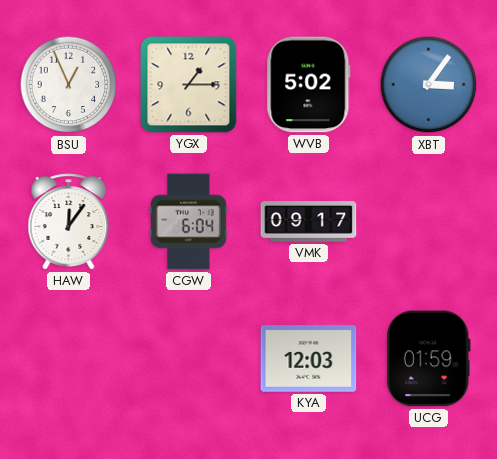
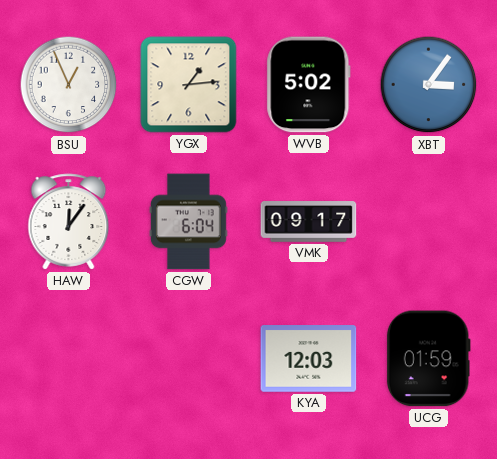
YGX: 1:15 -> 1:14
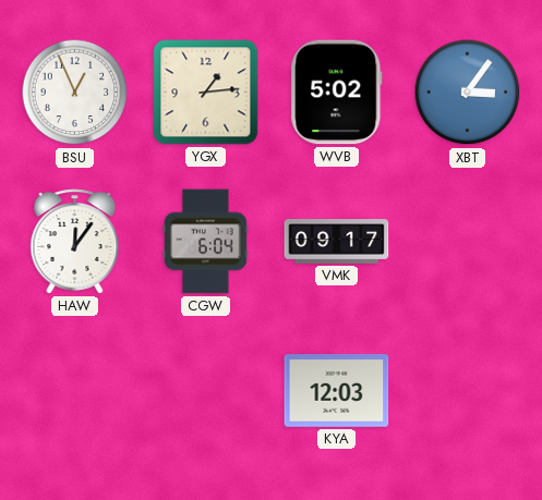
UCG: 01:59 -> none
